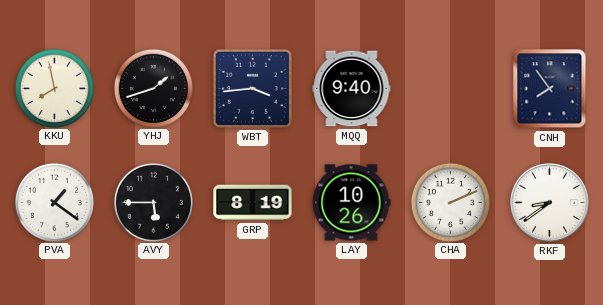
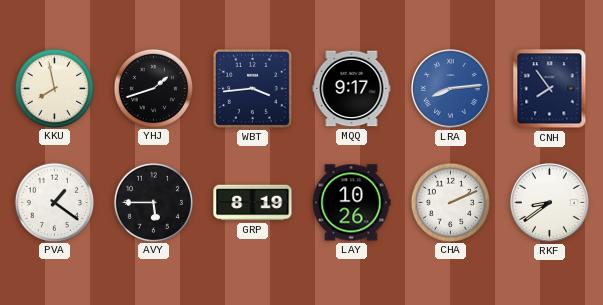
MQQ: 9:40 -> 9:17
LRA: none -> 8:14
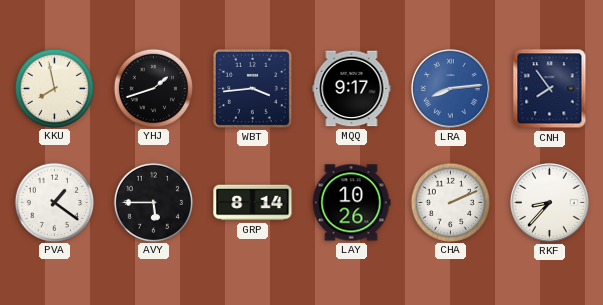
GRP: 8:19 -> 8:14
RKF: 8:39 -> 8:37
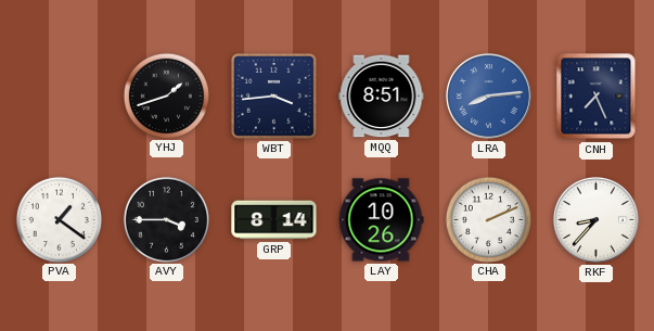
KKU: 7:58 -> none
MQQ: 9:17 -> 8:51
CNH: 7:54 -> 7:26
AVY: 5:45 -> 3:45
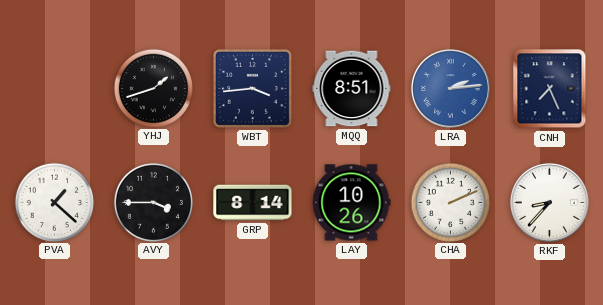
LRA: 8:14 -> 2:14
PVA: 1:21 -> 1:22
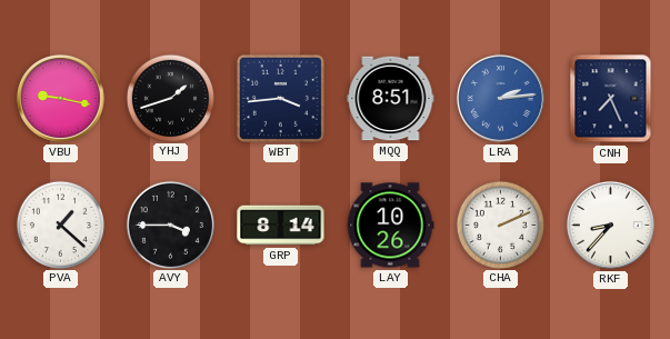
VBU: none -> 9:17
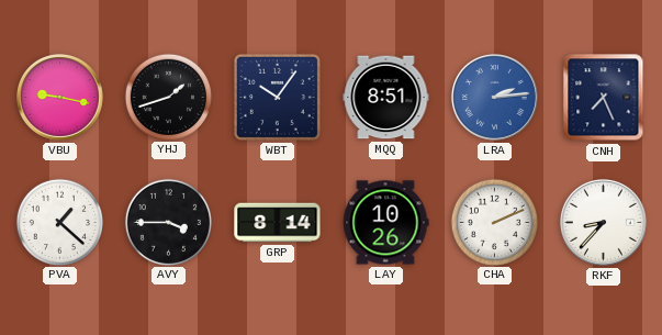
WBT: 3:44 -> 10:06
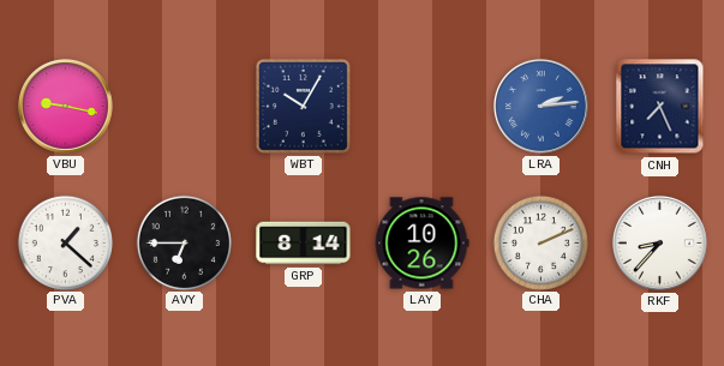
YHJ: 1:42 -> none
WBT: 10:06 -> 10:05
MQQ: 8:51 -> none
AVY: 3:45 -> 6:45
